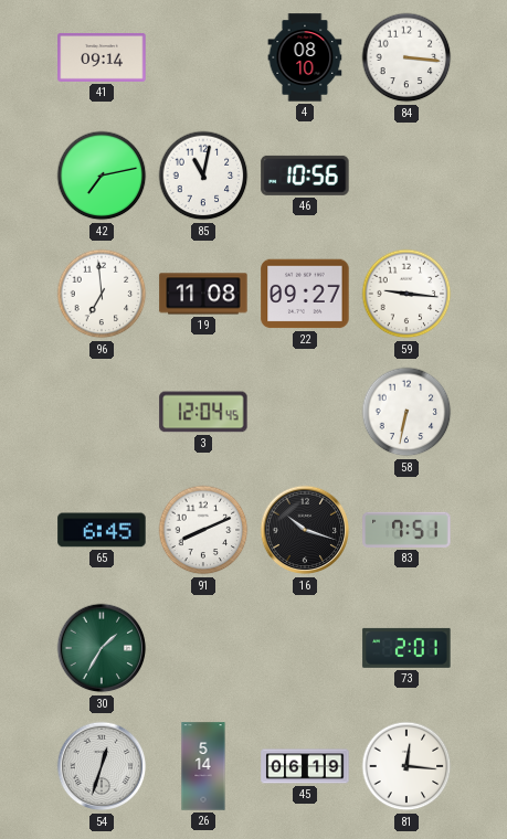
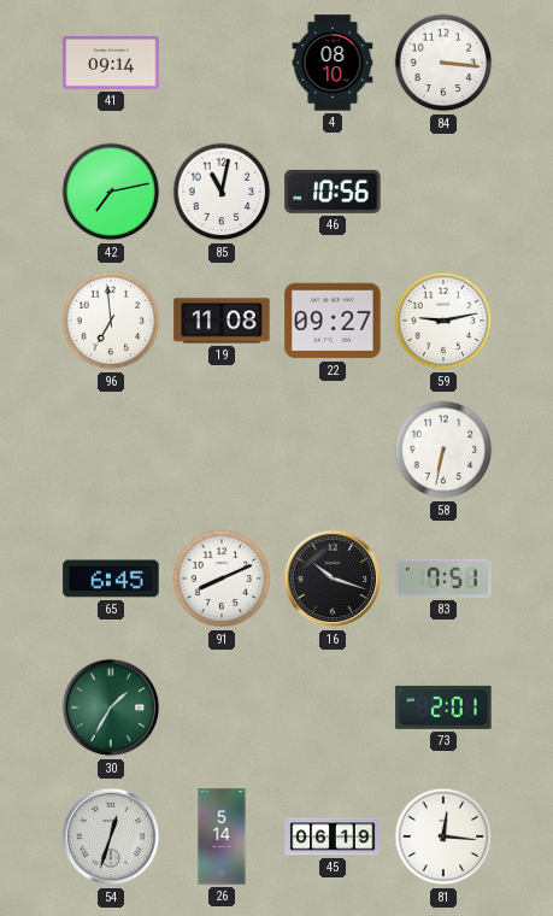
59: 9:16 -> 9:13
3: 12:04 -> none
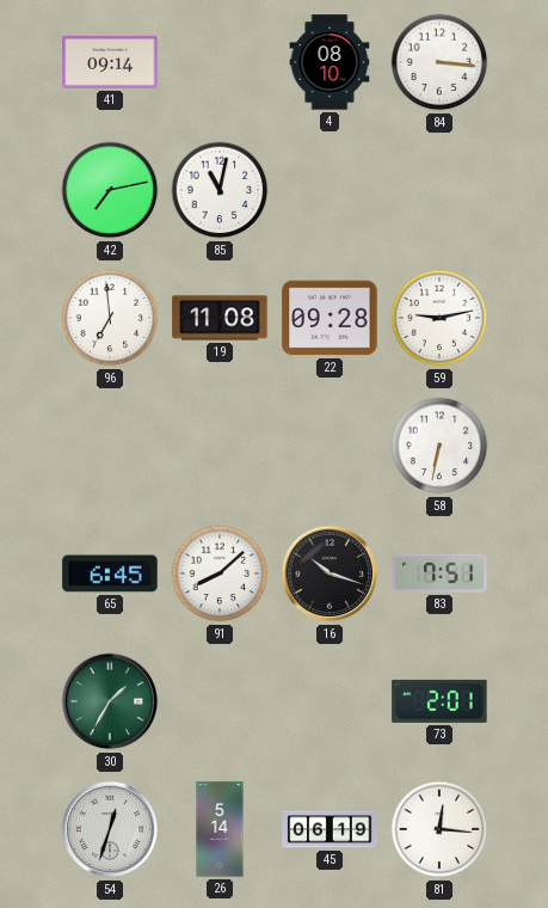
46: 10:56 -> none
22: 09:27 -> 09:28
91: 8:11 -> 8:08
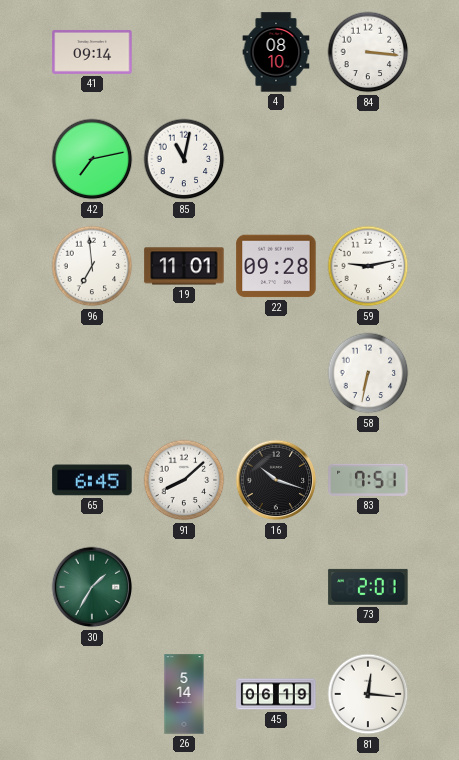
19: 11:08 -> 11:01
54: 12:33 -> none
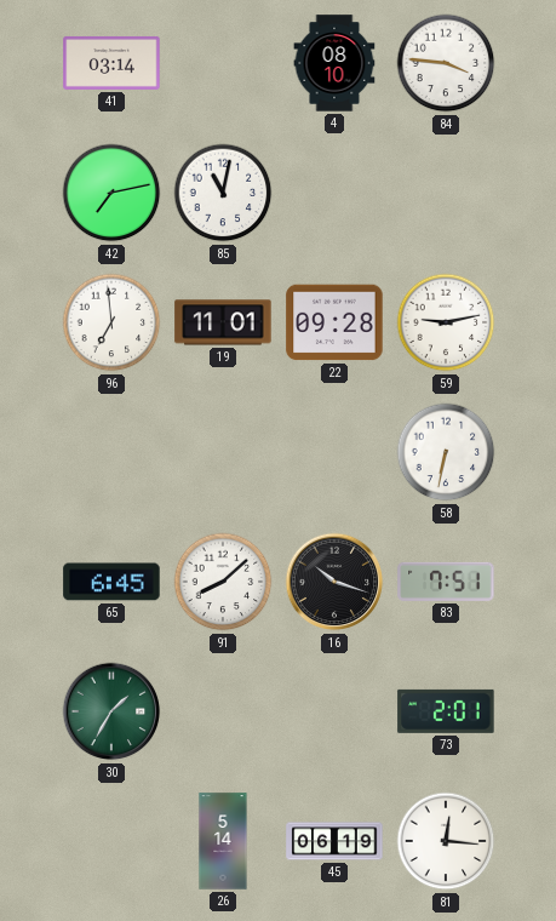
41: 09:14 -> 03:14
84: 3:16 -> 3:46
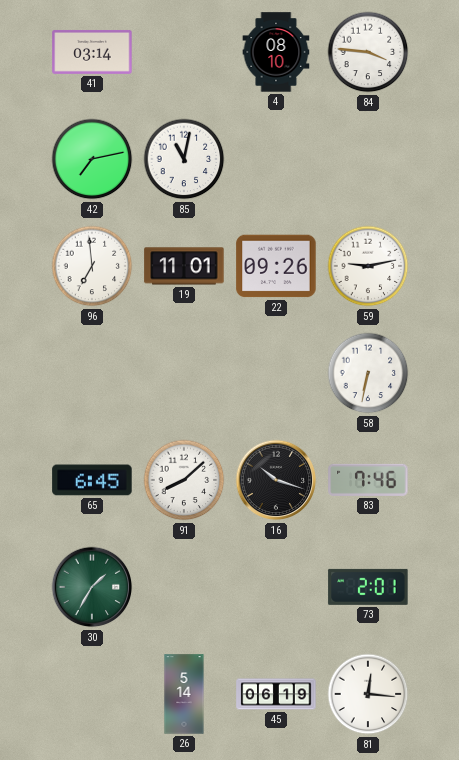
22: 09:28 -> 09:26
83: 7:51 -> 7:46
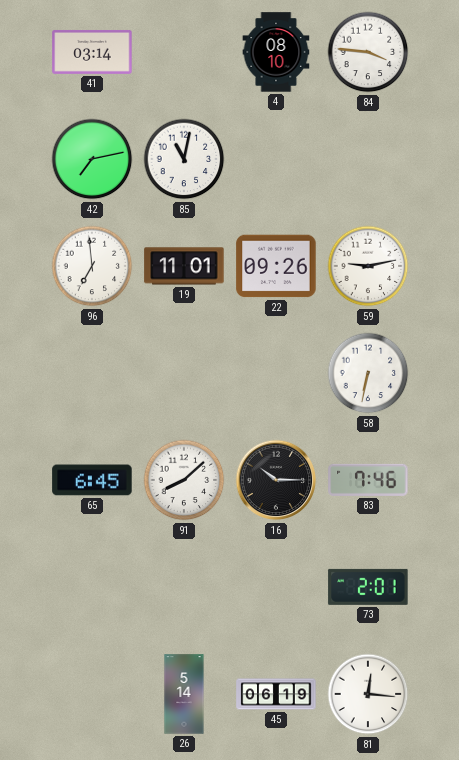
16: 10:18 -> 10:15
30: 1:35 -> none
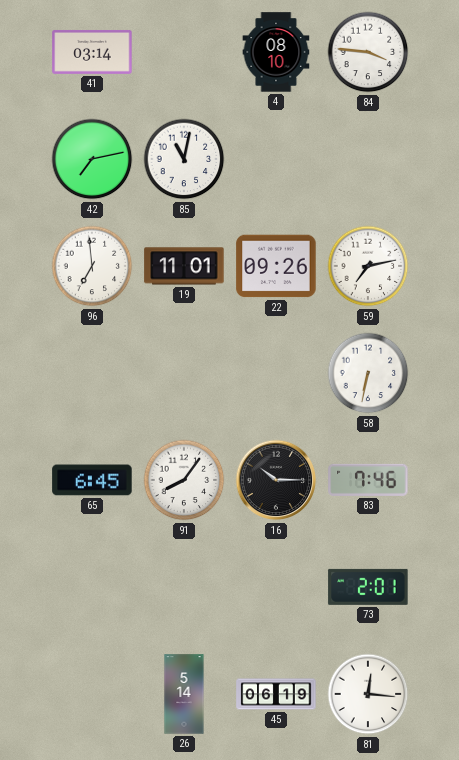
59: 9:13 -> 7:13
91: 8:08 -> 8:06
